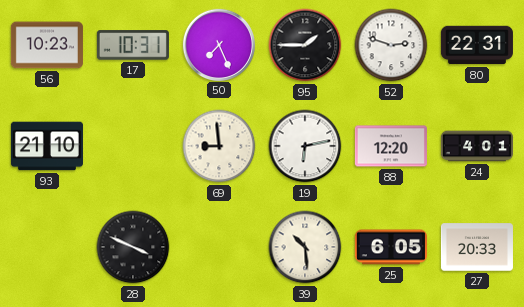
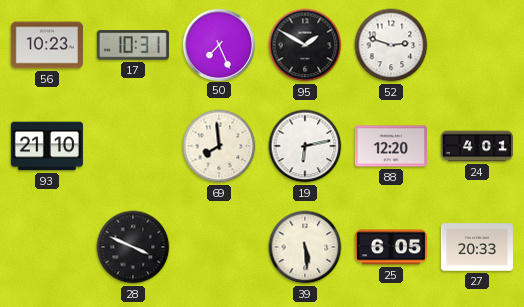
95: 1:45 -> 1:50
80: 22:31 -> none
69: 8:59 -> 7:59
39: 10:29 -> 5:29
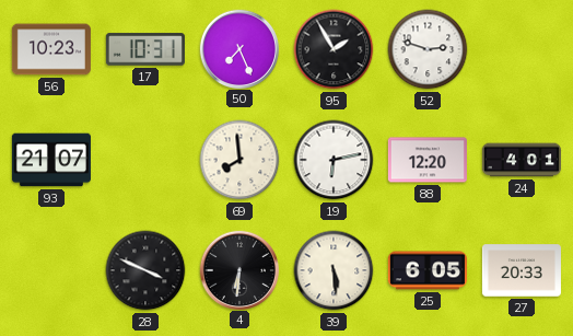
95: 1:50 -> 1:55
93: 21:10 -> 21:07
4: none -> 6:31
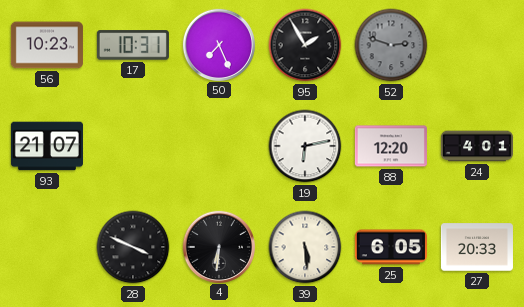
52 dial: white -> grey
69: 7:59 -> none
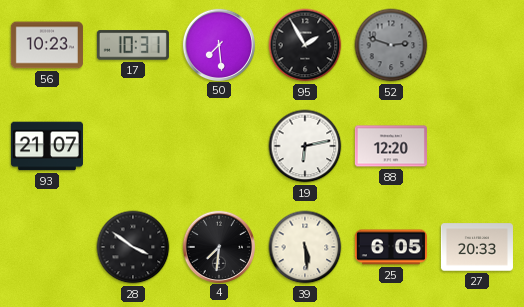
50: 7:26 -> 7:29
24: 4:01 -> none
28: 3:49 -> 3:51
4: 6:31 -> 7:31
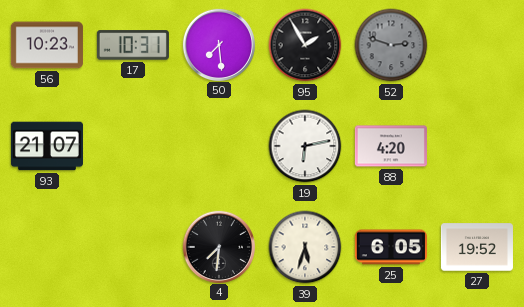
88: 12:20 -> 4:20
28: 3:51 -> none
39: 5:29 -> 5:33
27: 20:33 -> 19:52
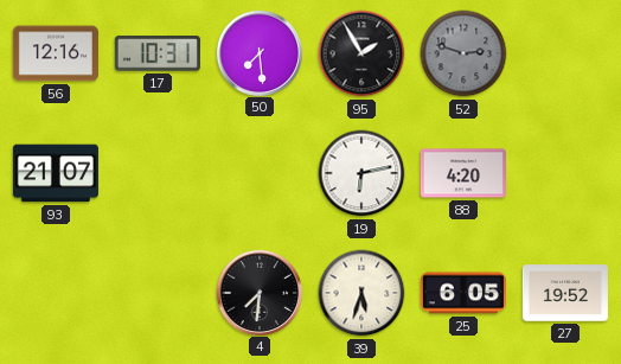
56: 10:23 -> 12:16
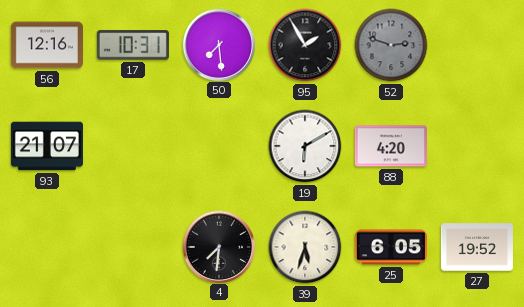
19: 6:13 -> 6:10
